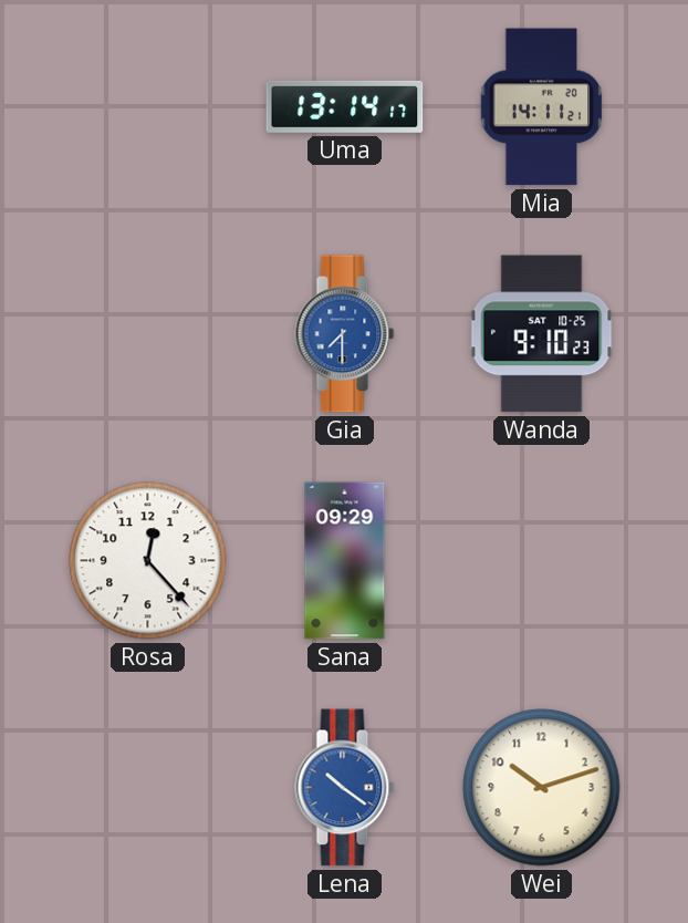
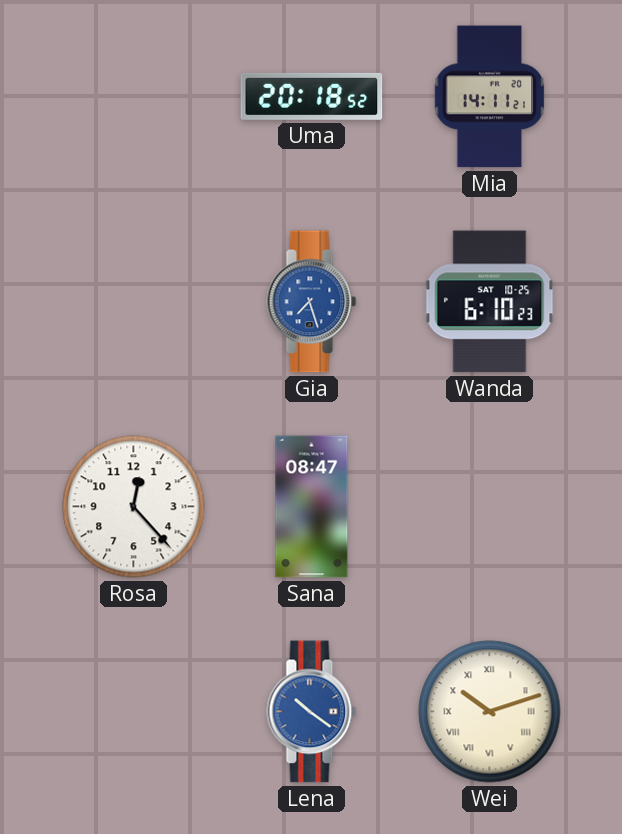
Uma: 13:14 -> 20:18
Gia: 7:30 -> 7:27
Wanda: 9:10 -> 6:10
Sana: 09:29 -> 08:47
Wei numerals: Arabic -> Roman
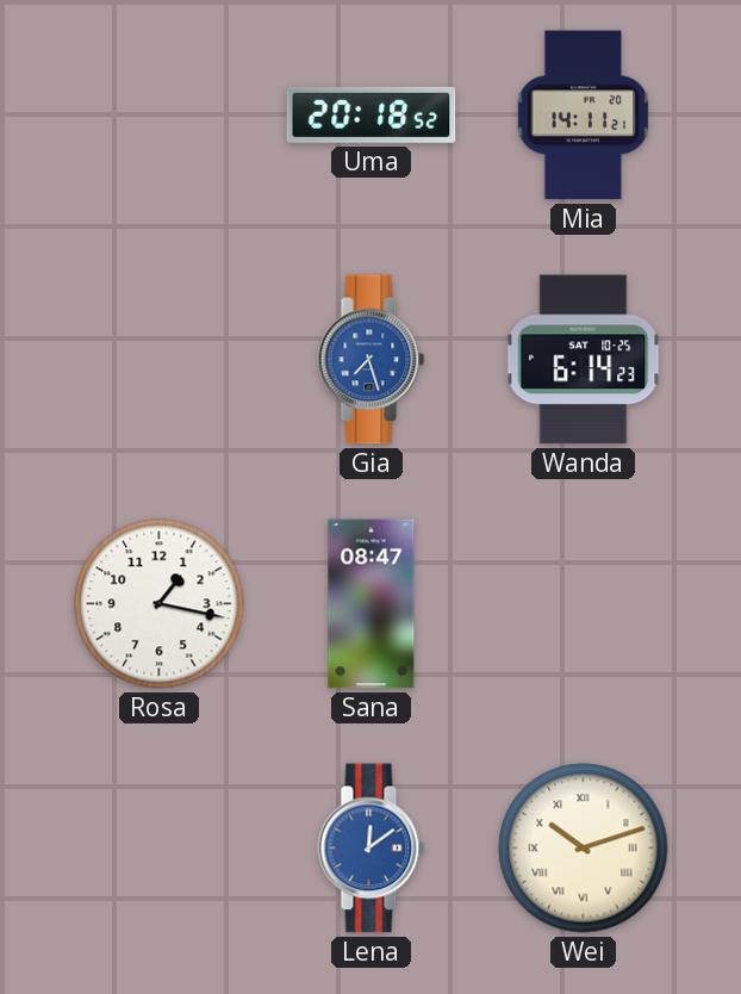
Wanda: 6:10 -> 6:14
Rosa: 12:23 -> 1:17
Lena: 10:21 -> 12:09
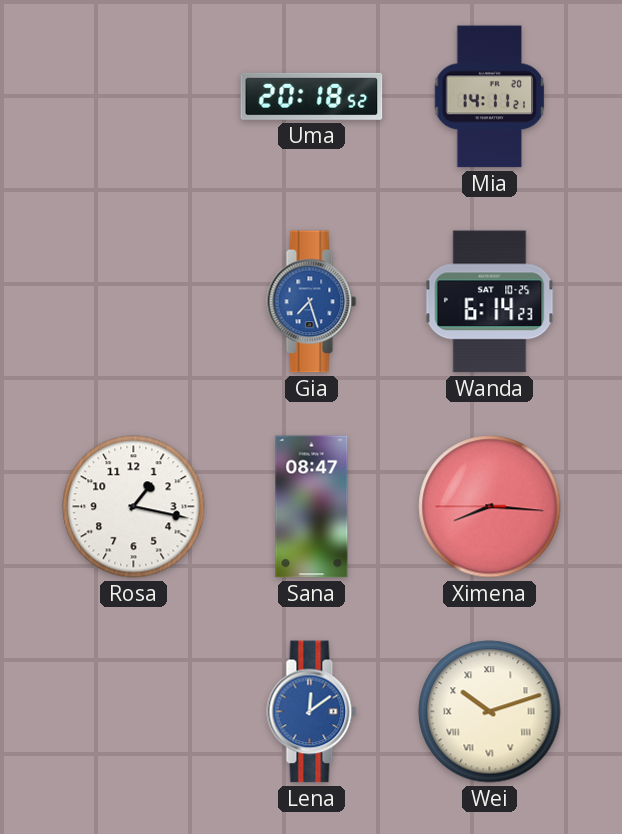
Ximena: none -> 8:15
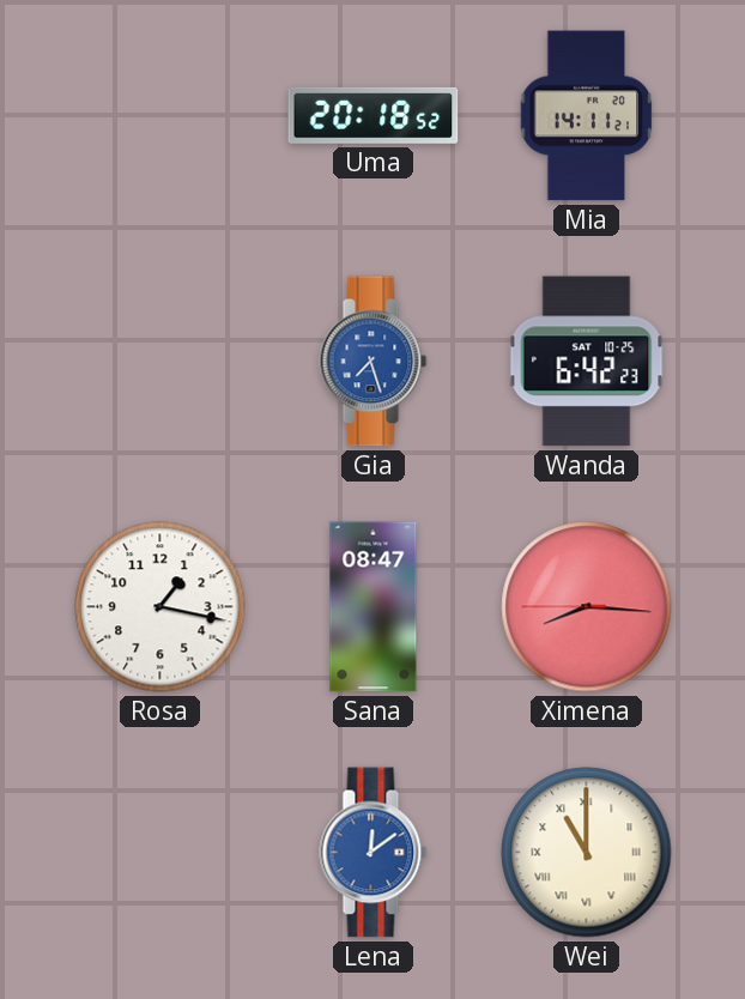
Wanda: 6:14 -> 6:42
Wei: 10:12 -> 11:00
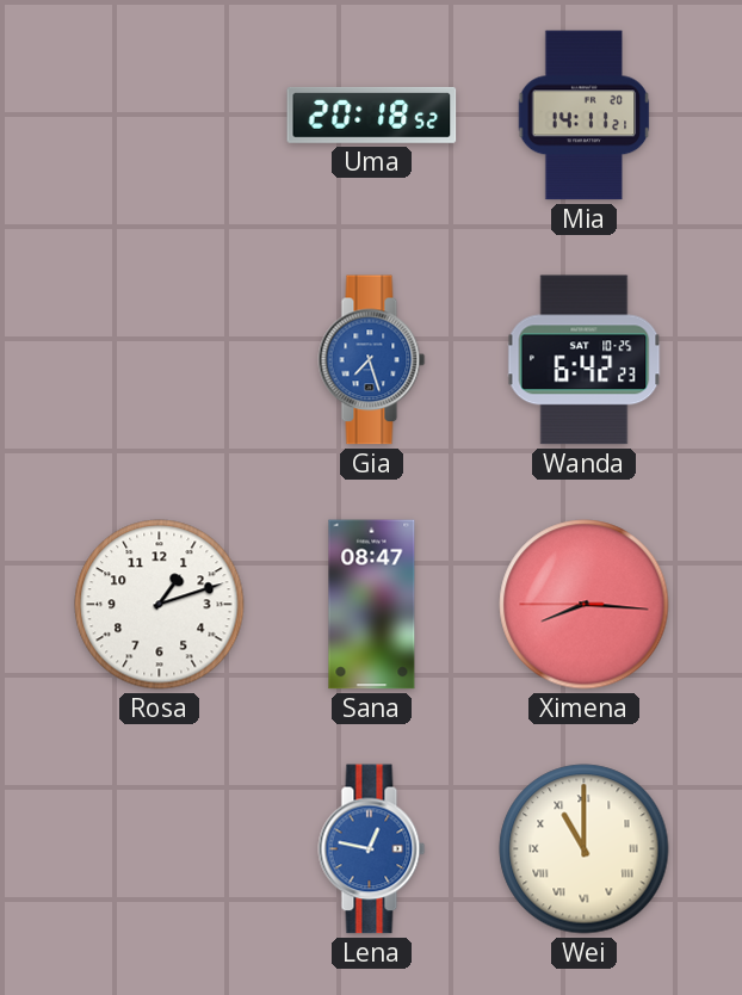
Rosa: 1:17 -> 1:12
Lena: 12:09 -> 12:47
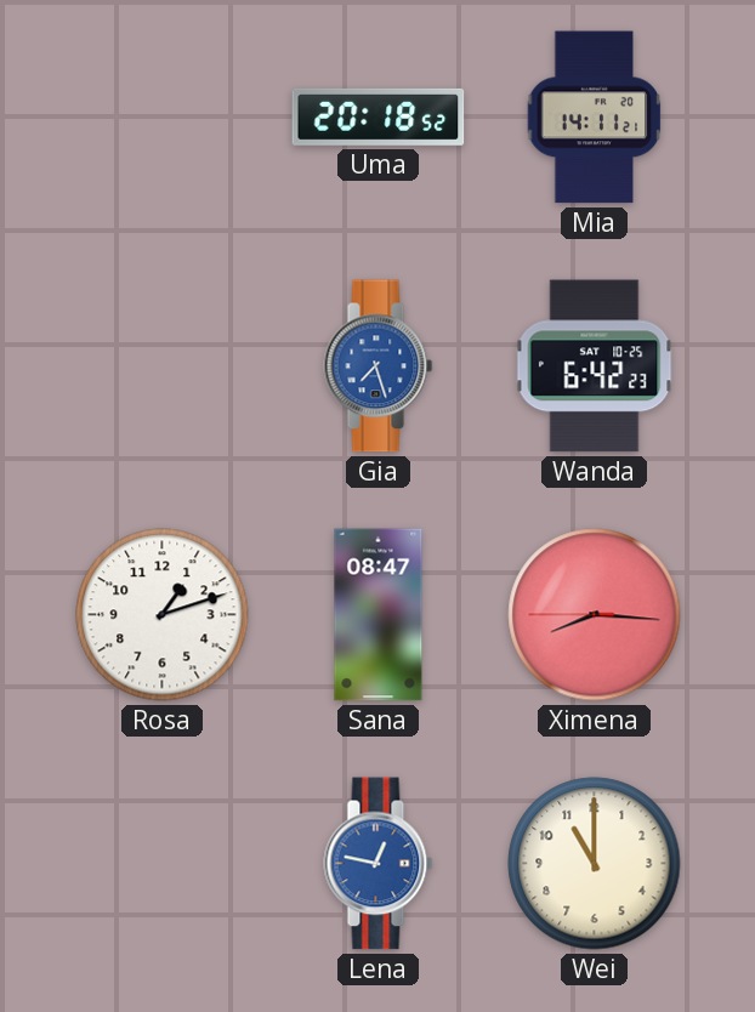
Wei numerals: Roman -> Arabic
